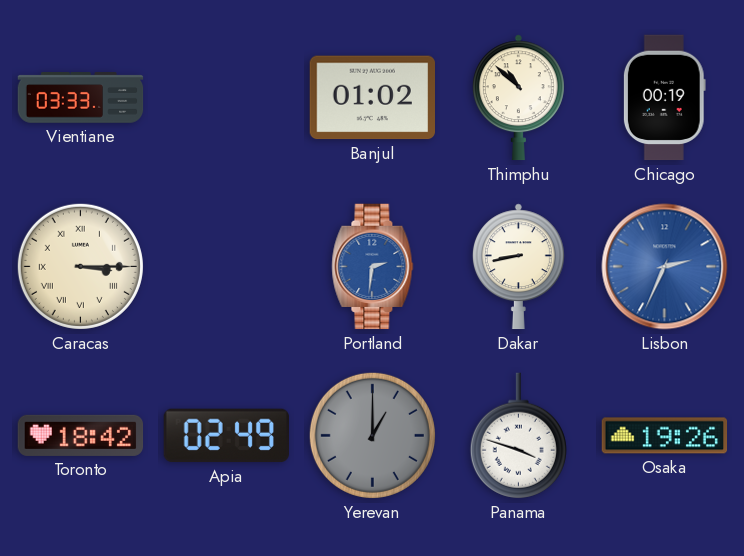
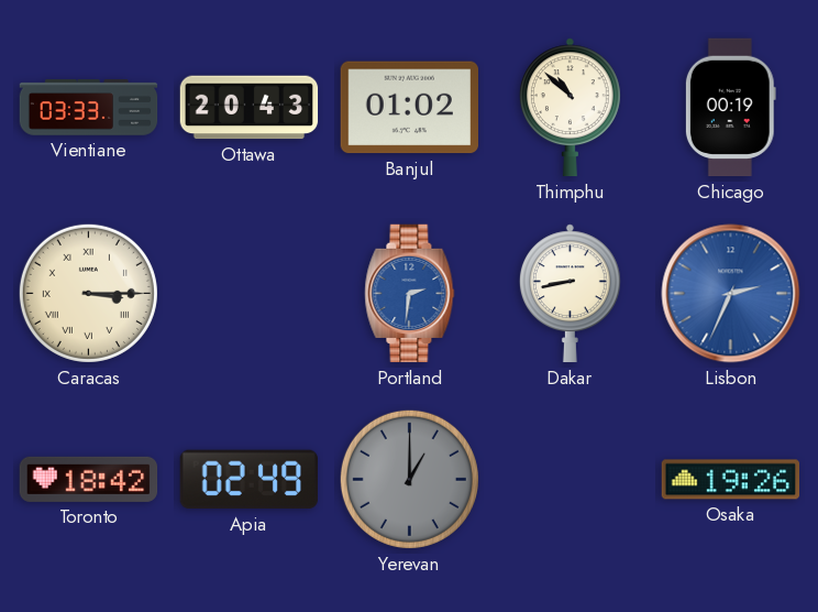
Ottawa: none -> 20:43
Panama: 3:48 -> none
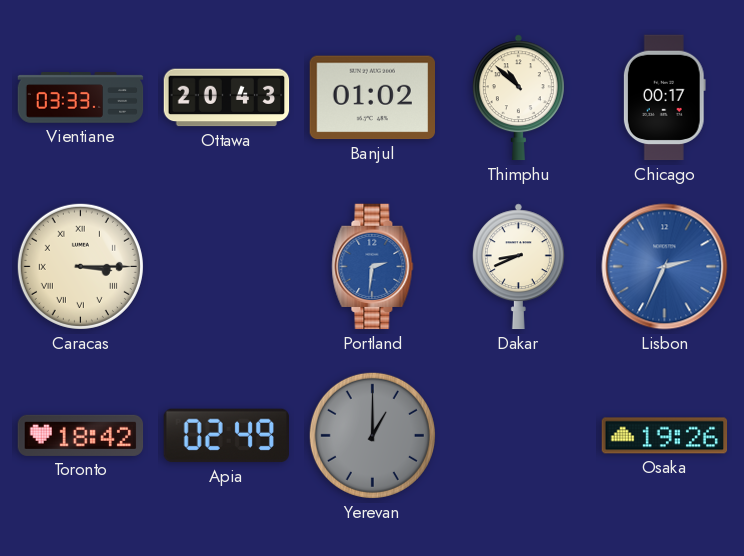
Chicago: 00:19 -> 00:17
Dakar: 8:43 -> 8:41
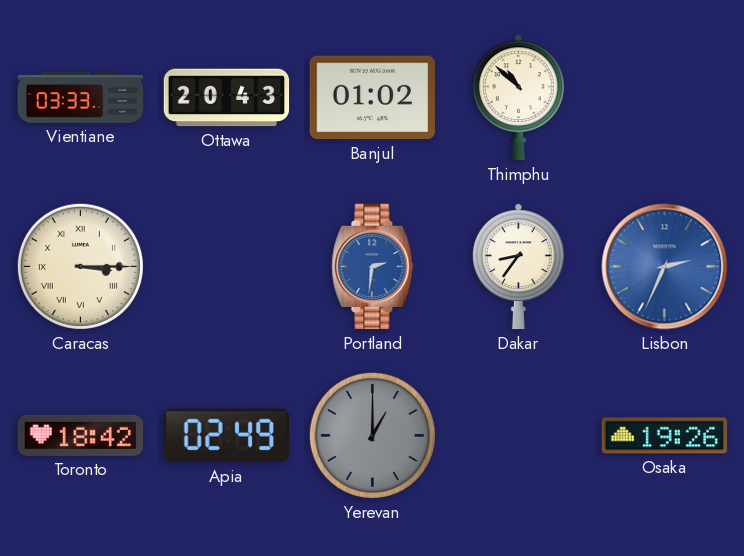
Chicago: 00:17 -> none
Dakar: 8:41 -> 8:36
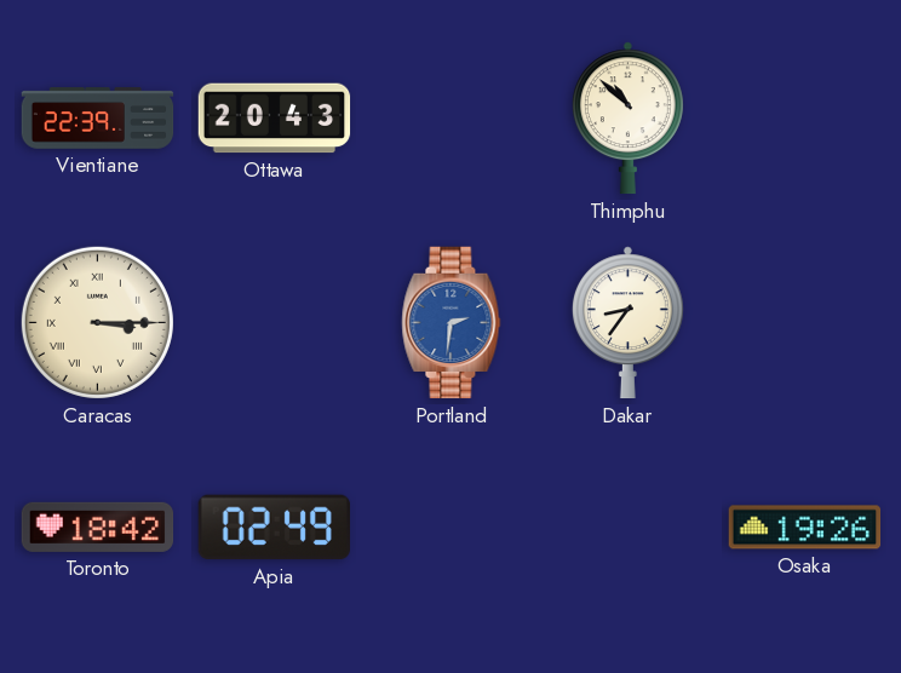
Vientiane: 03:33 -> 22:39
Banjul: 01:02 -> none
Lisbon: 2:34 -> none
Yerevan: 1:00 -> none
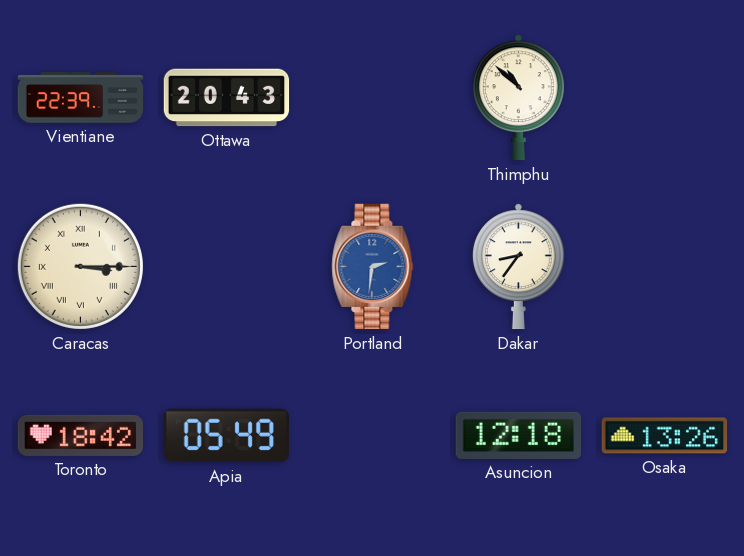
Apia: 02:49 -> 05:49
Asuncion: none -> 12:18
Osaka: 19:26 -> 13:26
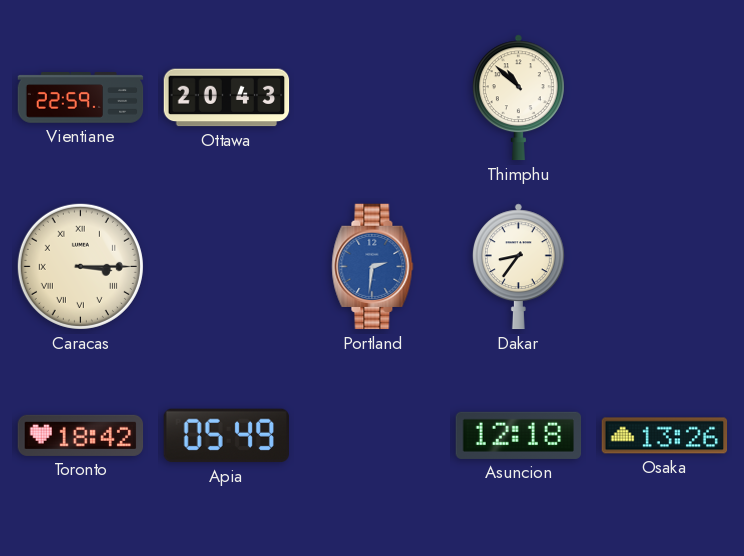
Vientiane: 22:39 -> 22:59
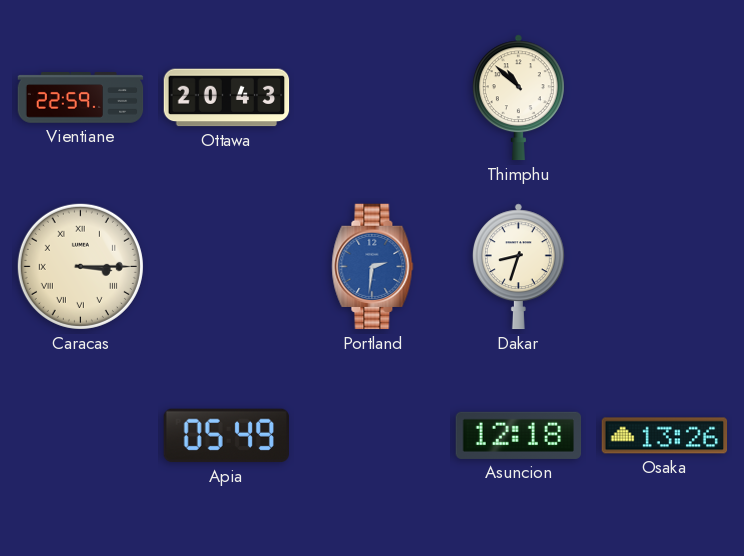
Dakar: 8:36 -> 8:33
Toronto: 18:42 -> none
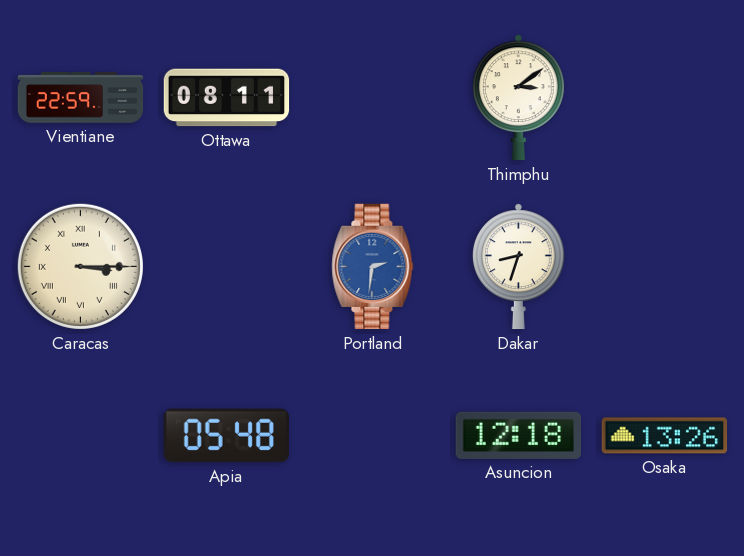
Ottawa: 20:43 -> 08:11
Thimphu: 10:52 -> 3:09
Apia: 05:49 -> 05:48
